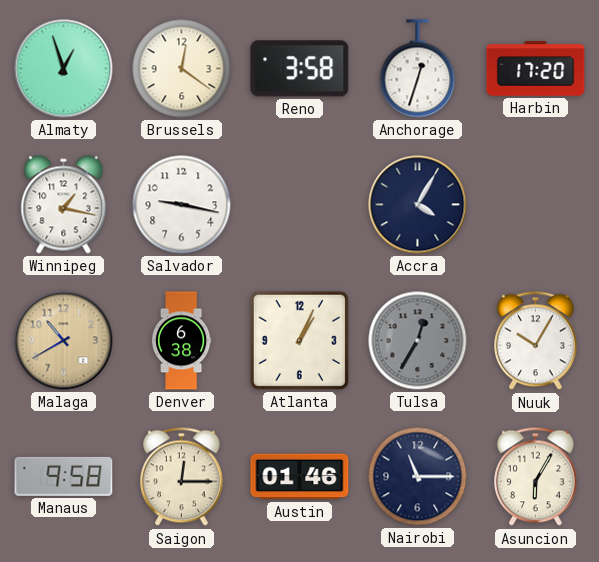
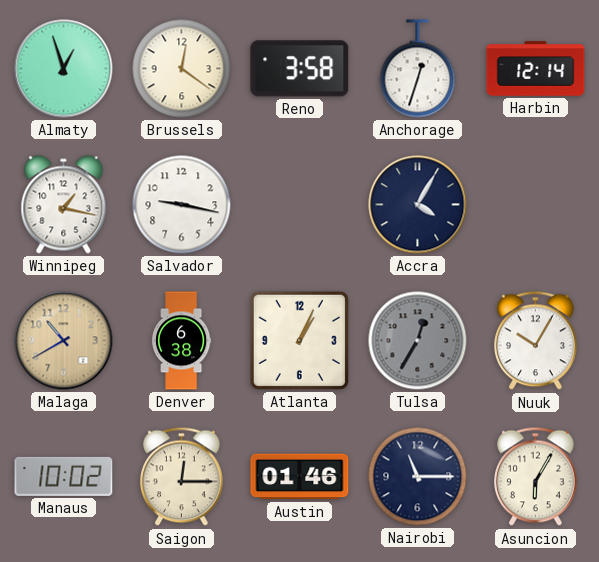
Harbin: 17:20 -> 12:14
Manaus: 9:58 -> 10:02
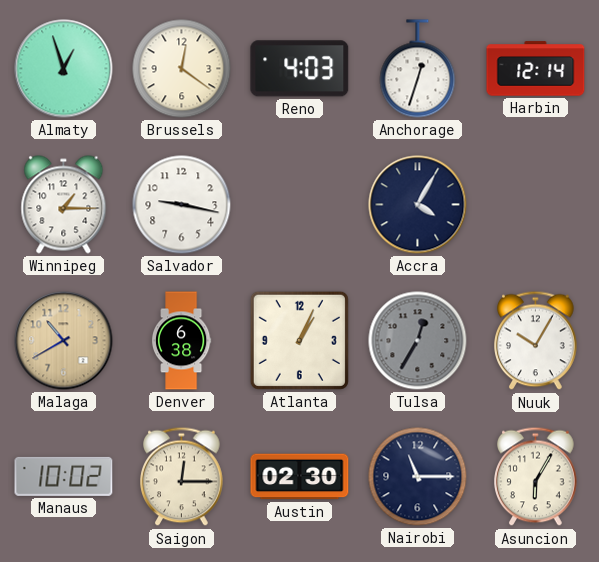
Reno: 3:58 -> 4:03
Winnipeg: 1:17 -> 1:15
Austin: 01:46 -> 02:30
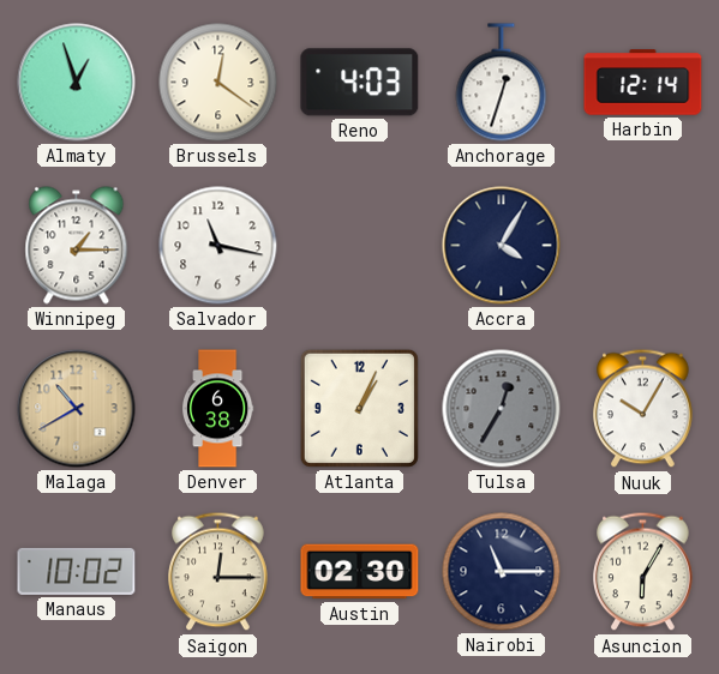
Salvador: 9:17 -> 11:17
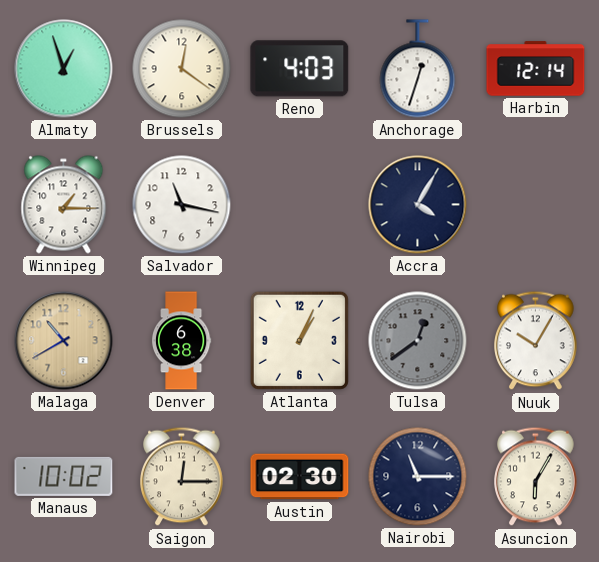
Tulsa: 12:35 -> 12:39
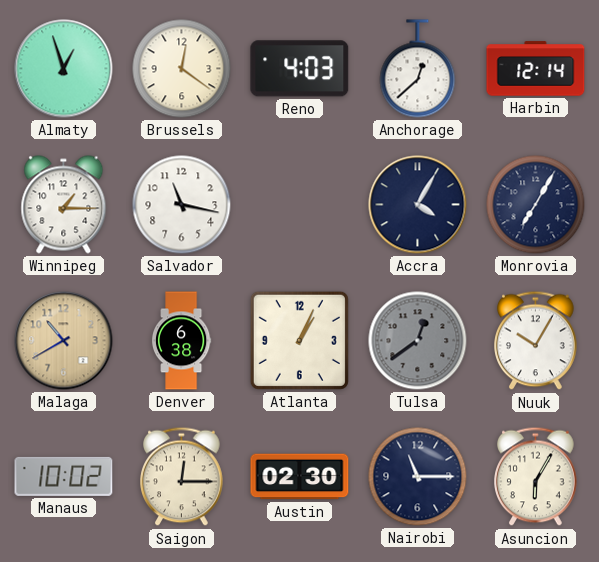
Anchorage: 12:33 -> 12:38
Monrovia: none -> 7:05
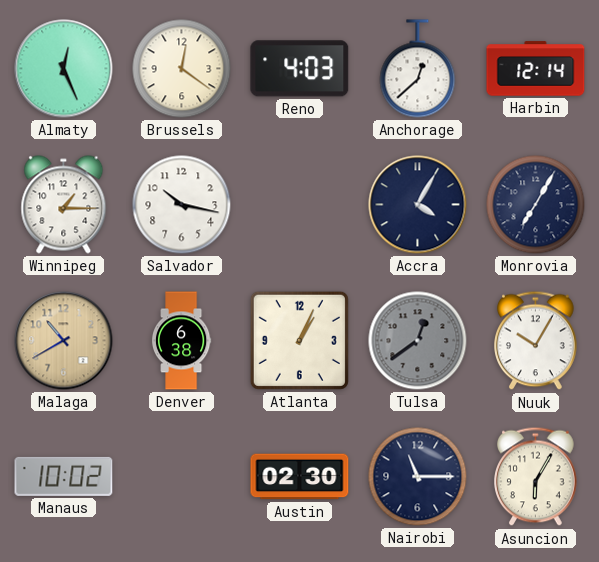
Almaty: 12:57 -> 12:26
Salvador: 11:17 -> 10:17
Saigon: 12:15 -> none
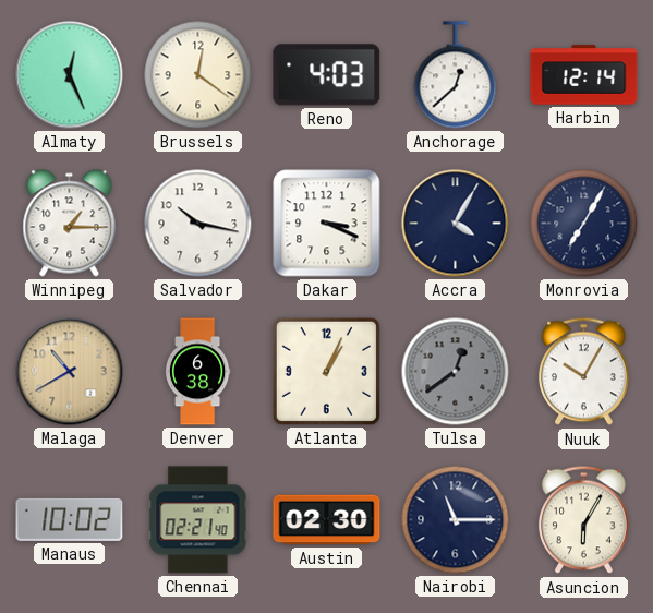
Dakar: none -> 3:19
Chennai: none -> 02:21
